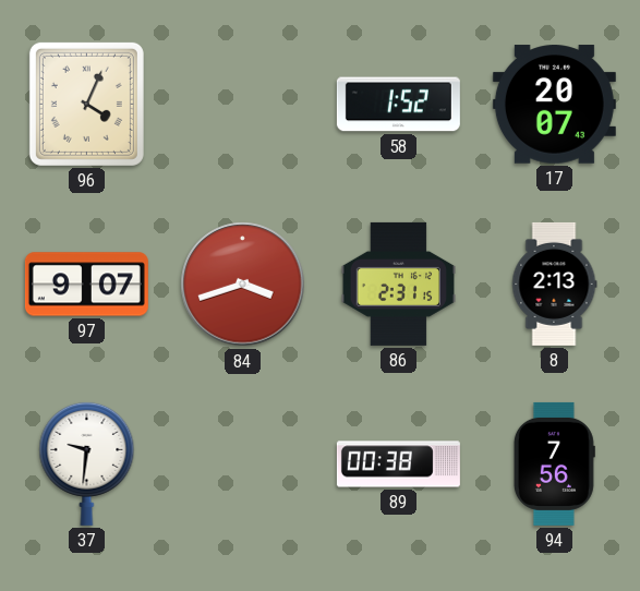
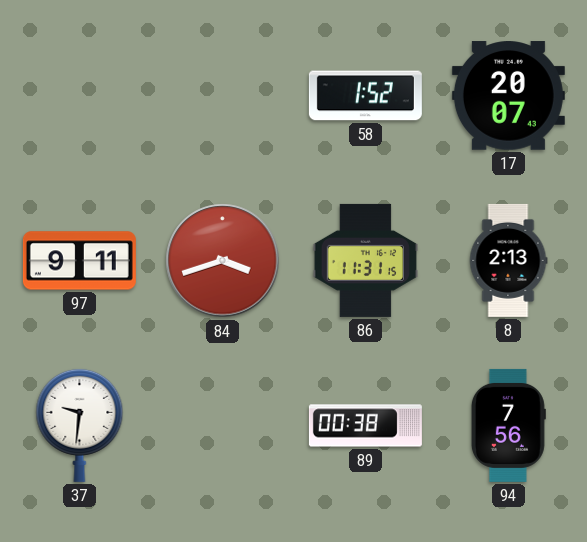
96: 4:04 -> none
97: 9:07 -> 9:11
86: 2:31 -> 11:31
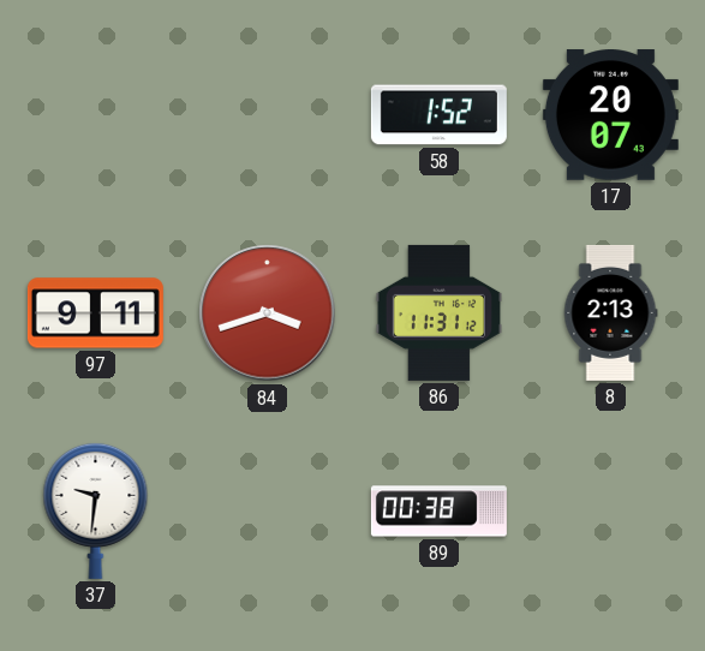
86: 11:31:15 -> 11:31:12
94: 7:56 -> none
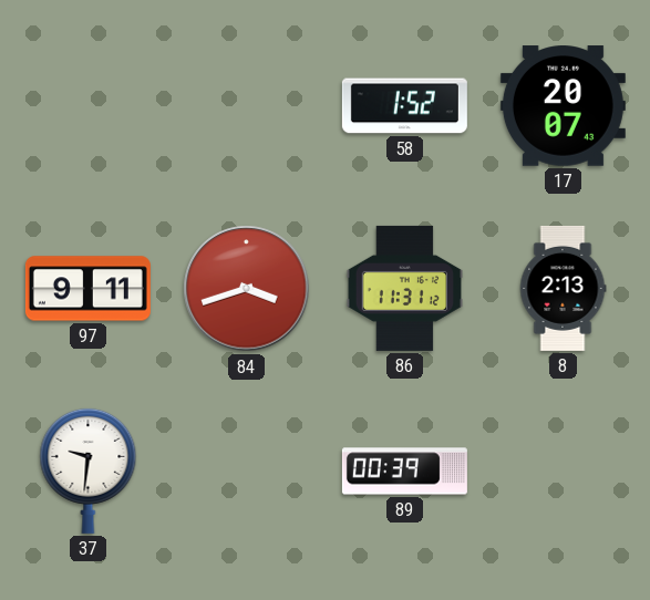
89: 00:38 -> 00:39
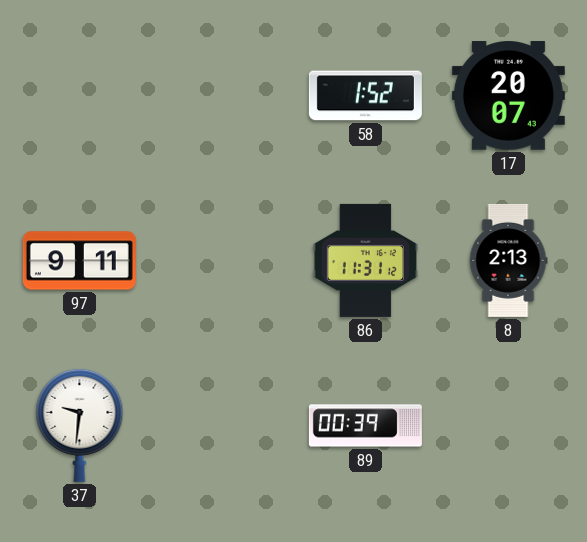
84: 3:42 -> none
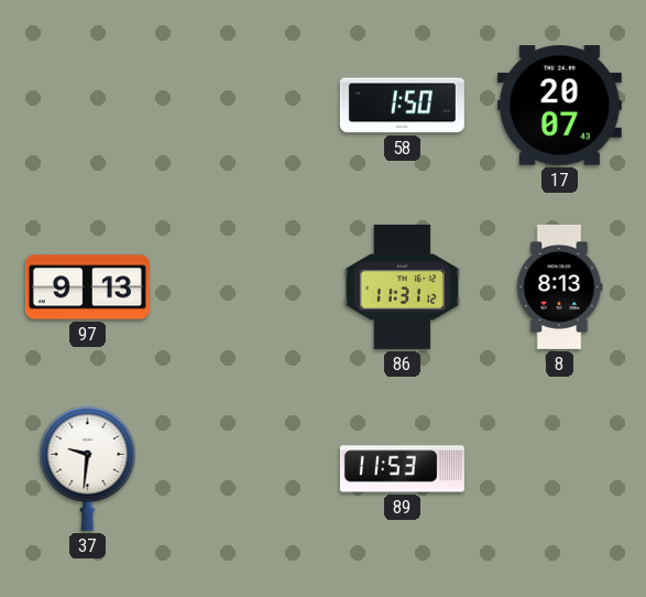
58: 1:52 -> 1:50
97: 9:11 -> 9:13
8: 2:13 -> 8:13
89: 00:39 -> 11:53
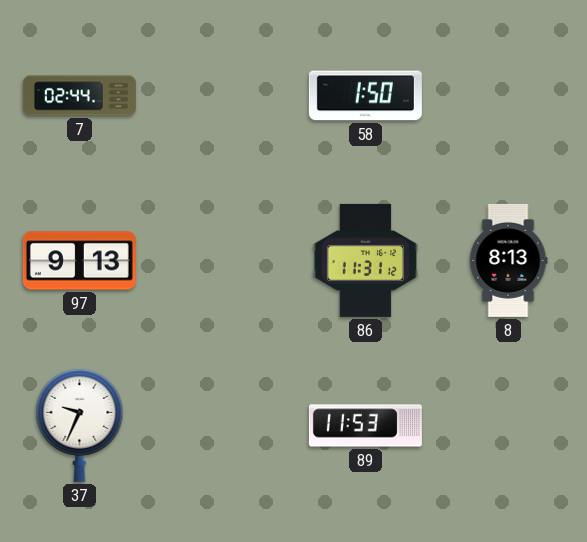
7: none -> 02:44
17: 20:07 -> none
37: 9:31 -> 9:34
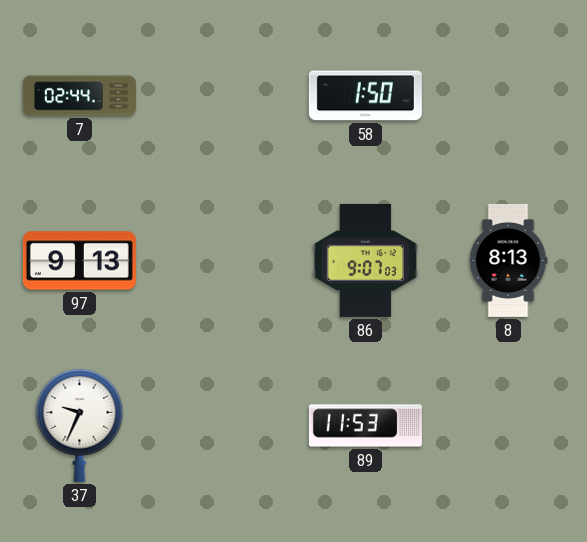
86: 11:31 -> 9:07
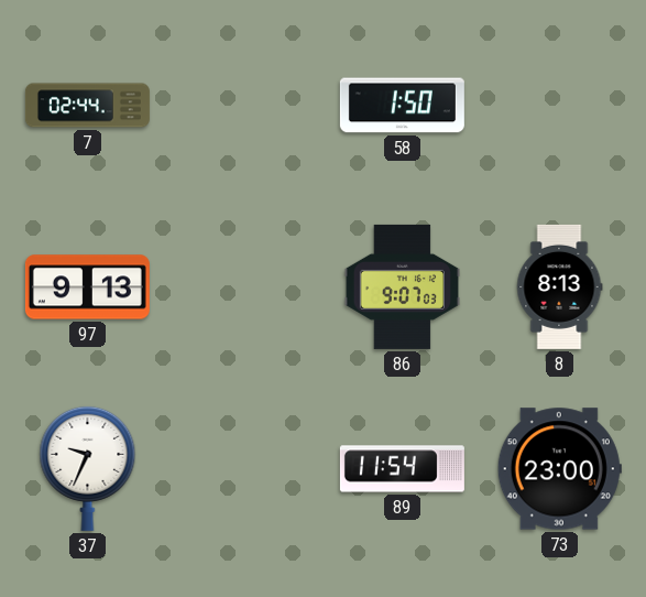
89: 11:53 -> 11:54
73: none -> 23:00
